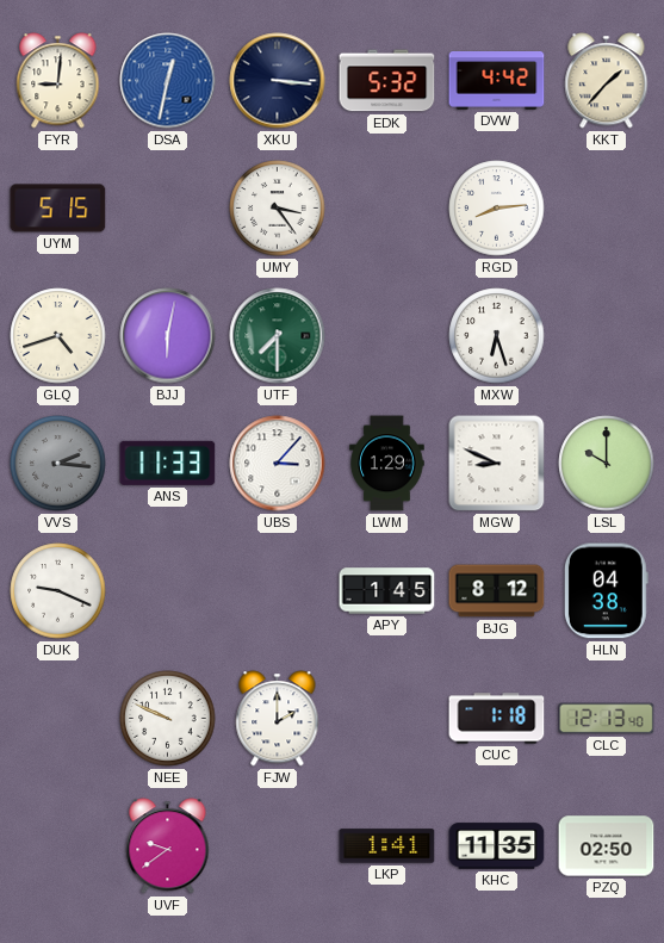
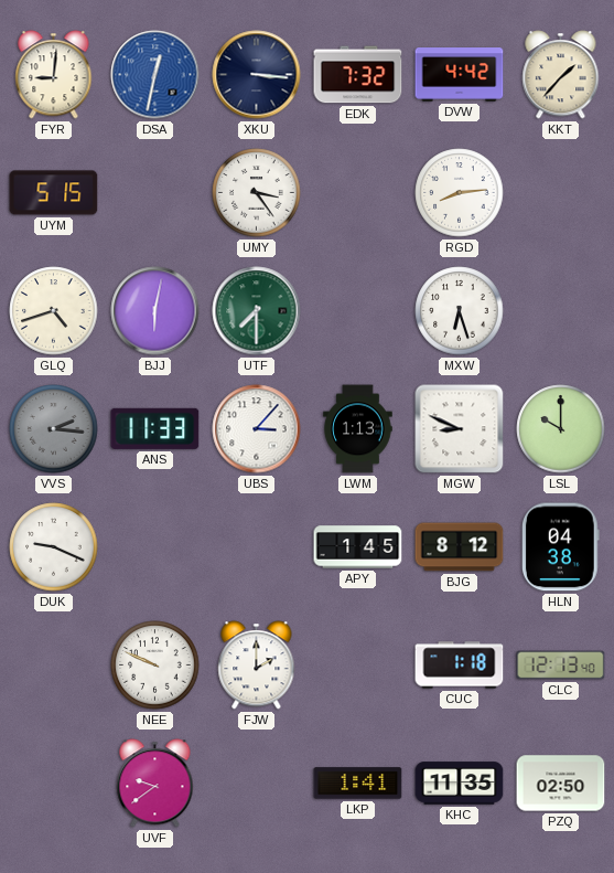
EDK: 5:32 -> 7:32
LWM: 1:29 -> 1:13
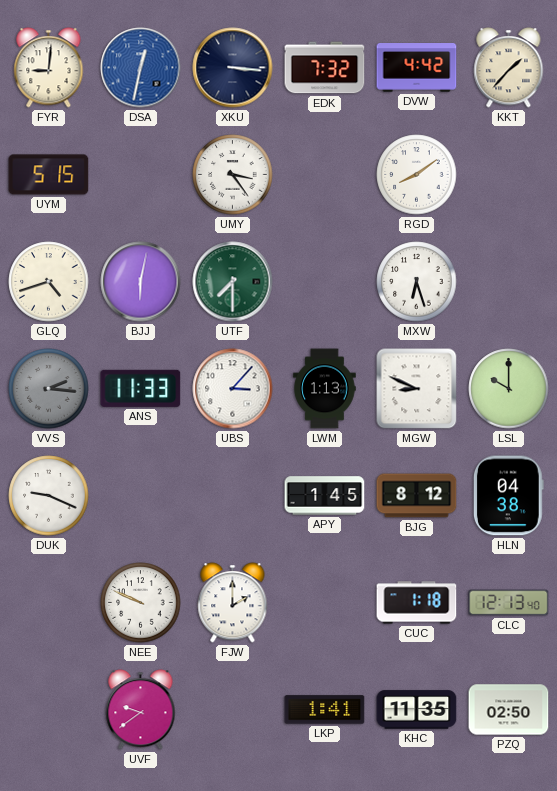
RGD: 8:14 -> 8:09
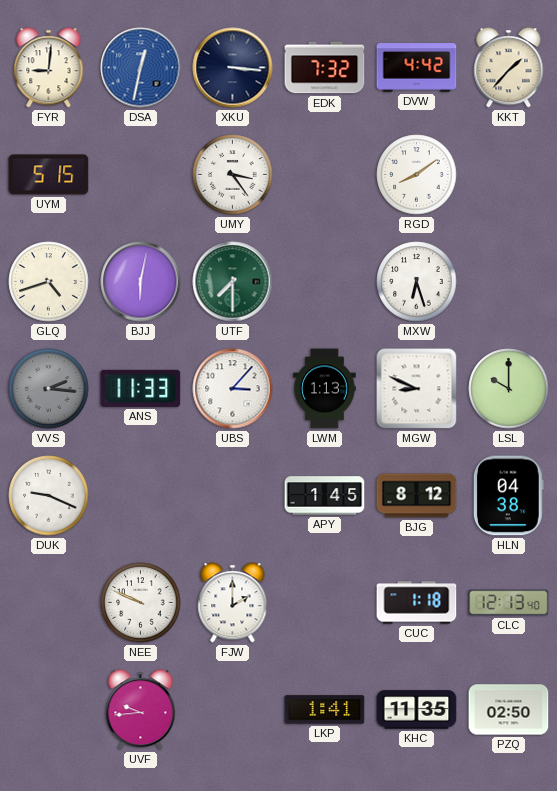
UVF: 9:39 -> 9:44
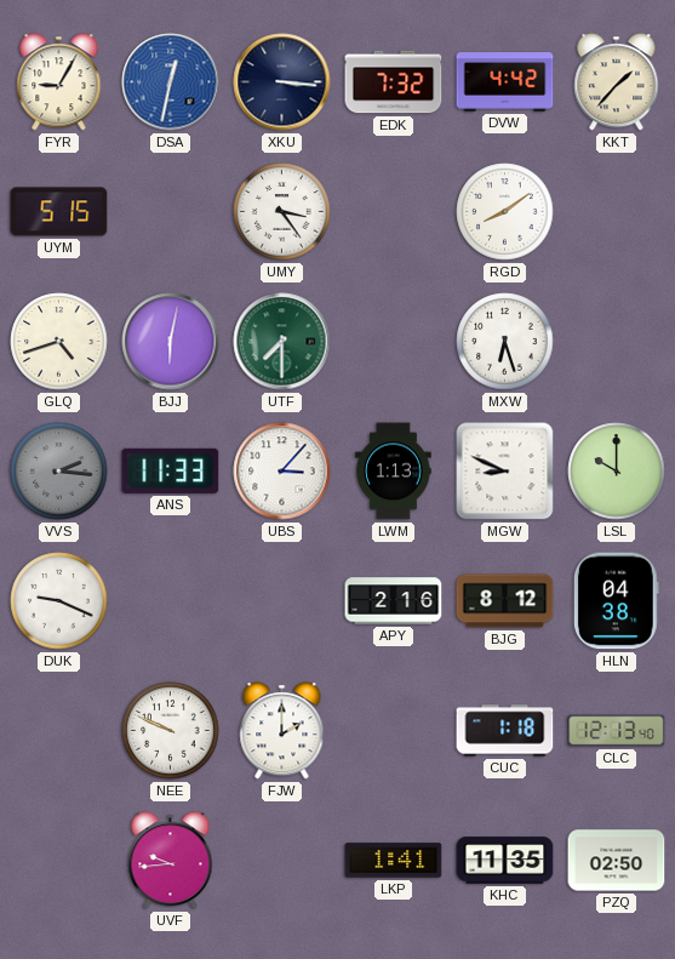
FYR: 9:01 -> 9:05
APY: 1:45 -> 2:16
